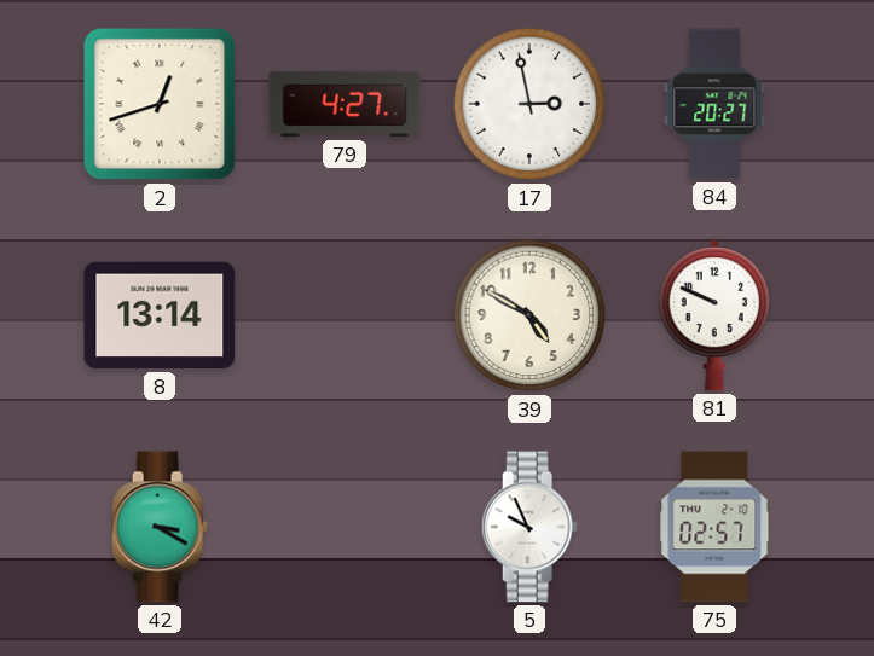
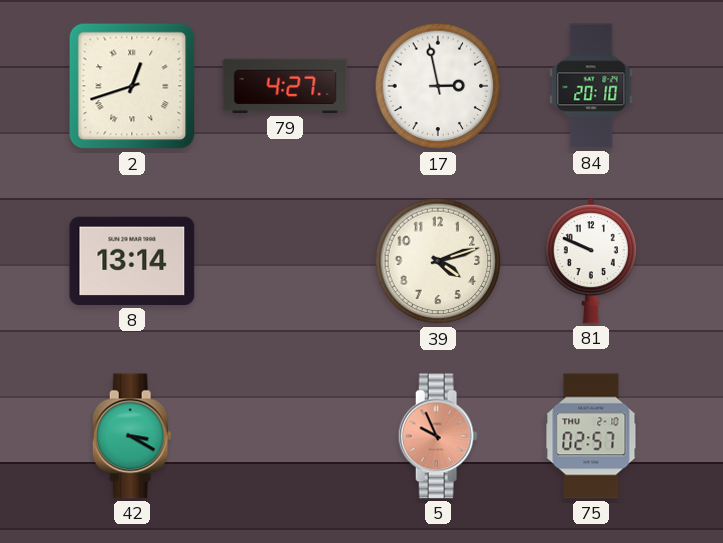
84: 20:27 -> 20:10
39: 4:50 -> 4:12
5 dial: white -> salmon
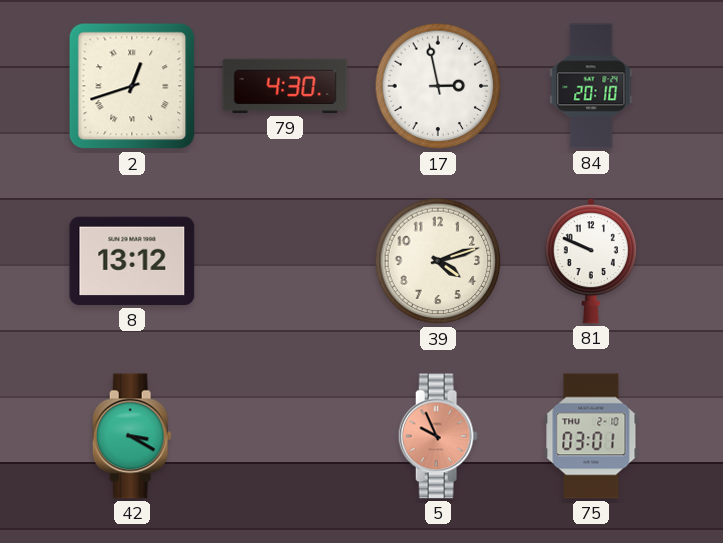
79: 4:27 -> 4:30
8: 13:14 -> 13:12
75: 02:57 -> 03:01
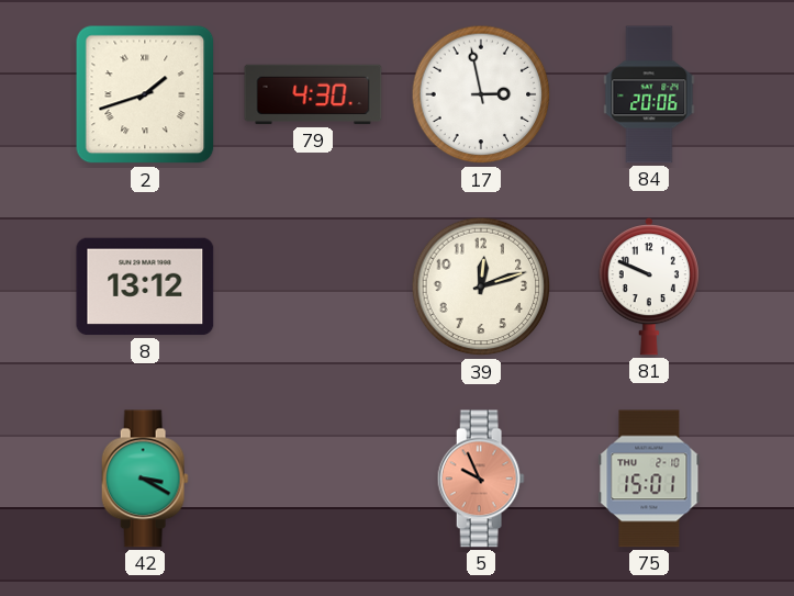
2: 12:42 -> 1:42
84: 20:10 -> 20:06
39: 4:12 -> 12:12
75: 03:01 -> 15:01
